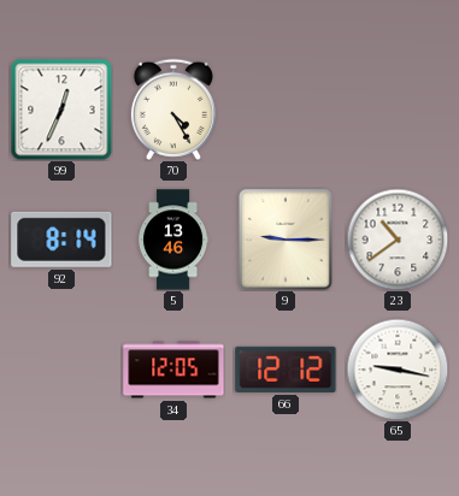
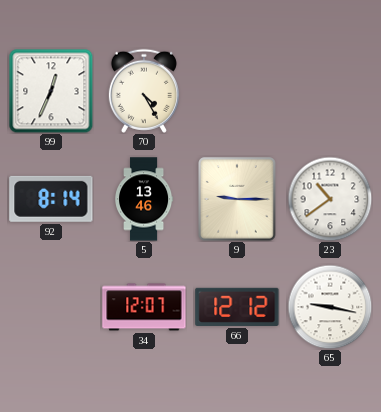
34: 12:05 -> 12:07
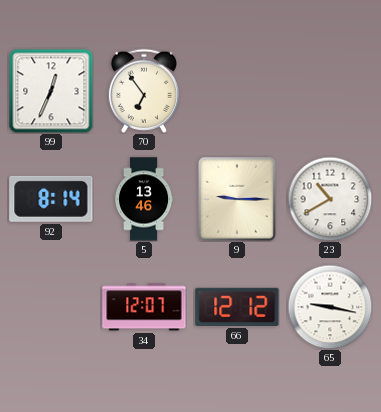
70: 4:25 -> 6:54
23: 10:39 -> 10:40
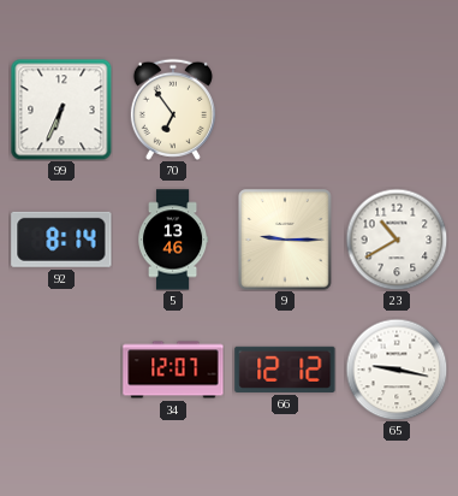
99: 12:34 -> 6:34
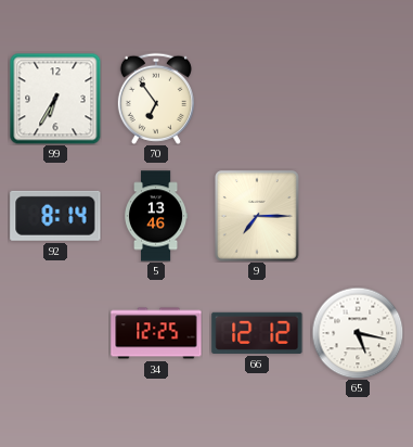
99: 6:34 -> 6:35
9: 9:15 -> 7:15
23: 10:40 -> none
34: 12:07 -> 12:25
65: 9:17 -> 5:17
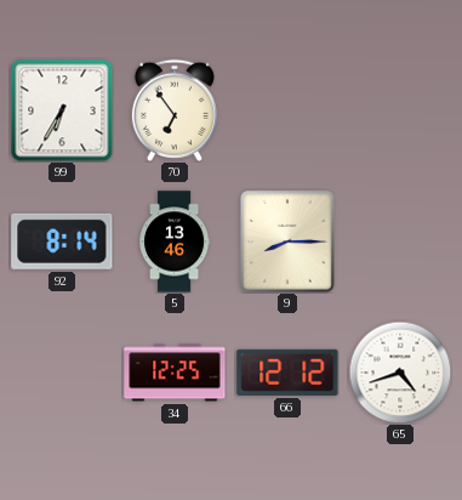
9: 7:15 -> 8:15
65: 5:17 -> 4:42
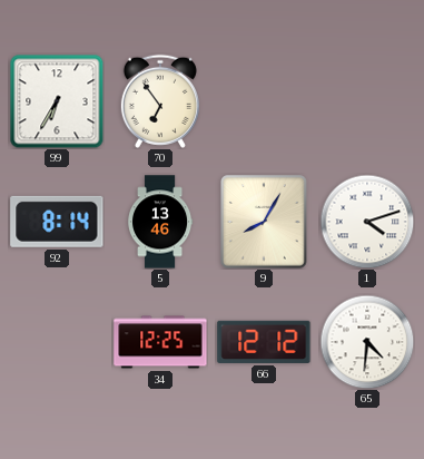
9: 8:15 -> 8:05
1: none -> 4:12
65: 4:42 -> 4:31
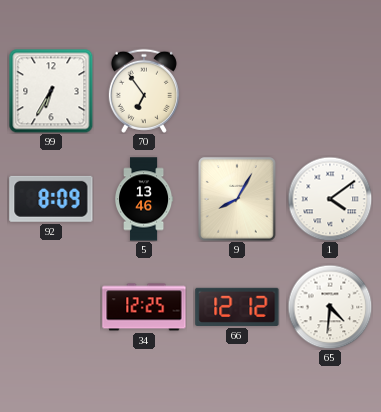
92: 8:14 -> 8:09
1: 4:12 -> 4:09
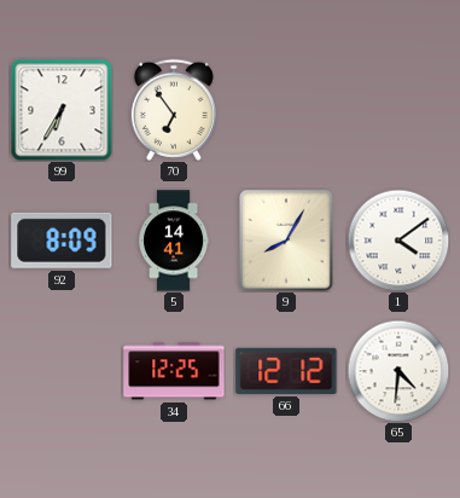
5: 13:46 -> 14:41
